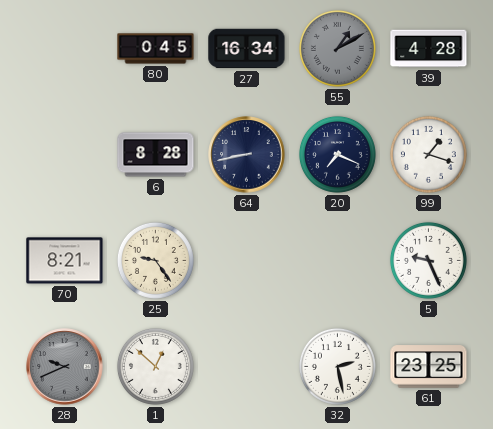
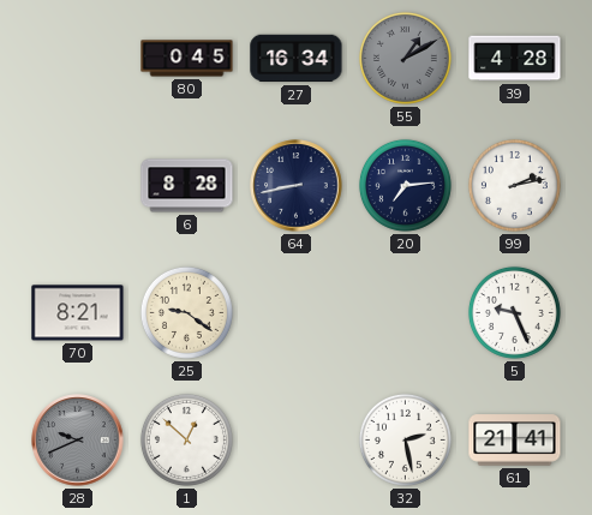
20: 7:19 -> 7:14
99: 1:18 -> 2:13
25: 9:24 -> 9:21
61: 23:25 -> 21:41
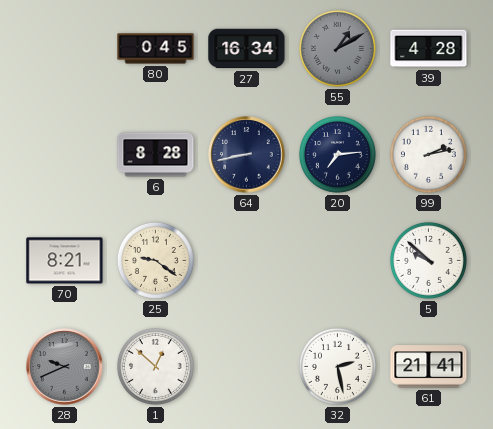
5: 9:26 -> 9:52
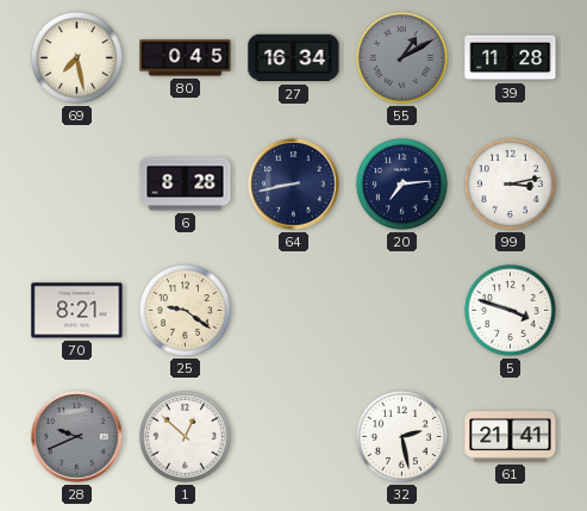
69: none -> 7:28
39: 4:28 -> 11:28
99: 2:13 -> 3:13
5: 9:52 -> 3:48
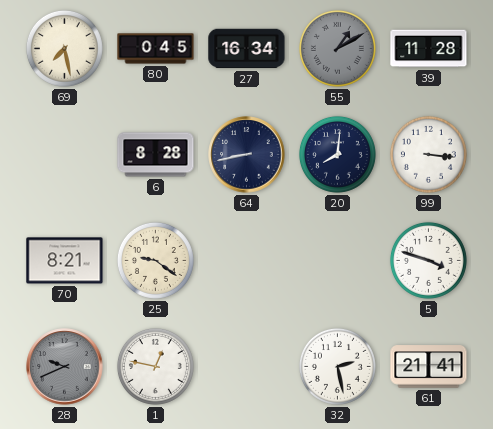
20: 7:14 -> 8:01
99: 3:13 -> 3:16
1: 12:52 -> 12:47
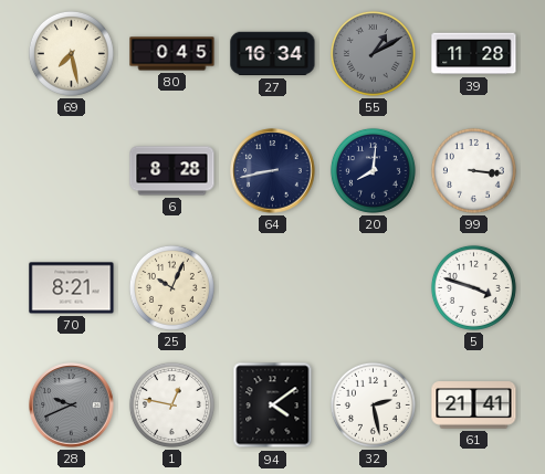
25: 9:21 -> 10:04
94: none -> 4:09
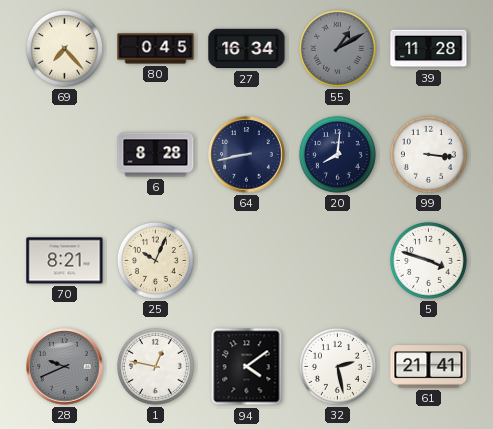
69: 7:28 -> 7:23
